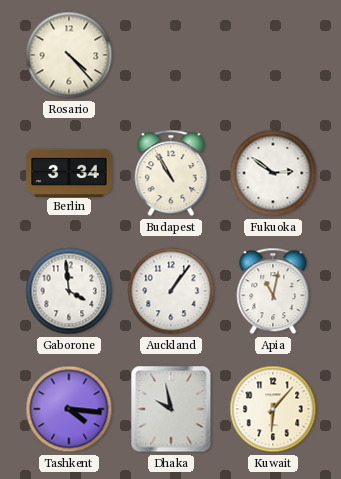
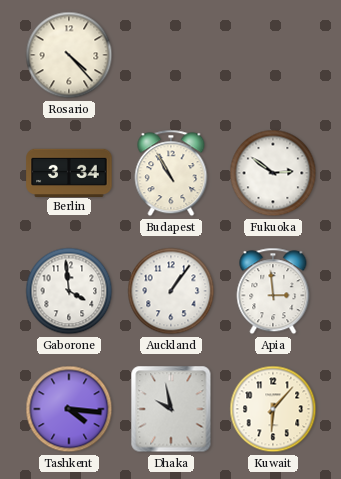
Apia: 11:02 -> 2:59
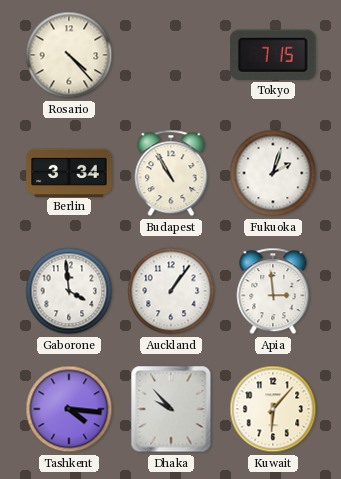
Tokyo: none -> 7:15
Fukuoka: 2:51 -> 2:03
Dhaka: 9:58 -> 9:53
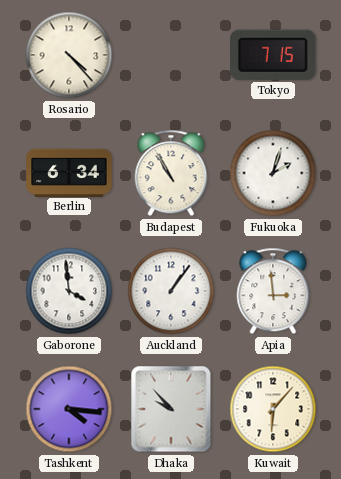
Berlin: 3:34 -> 6:34
